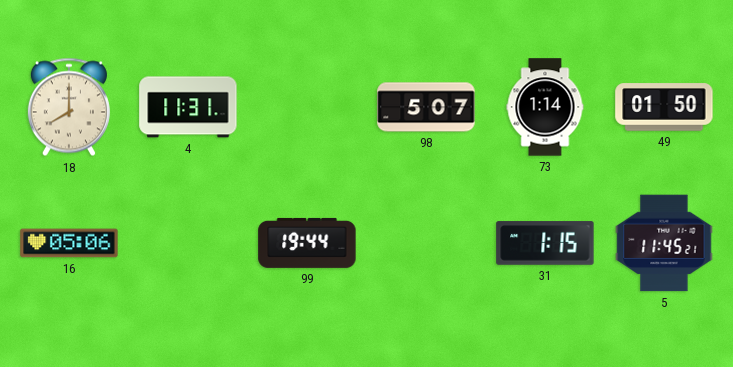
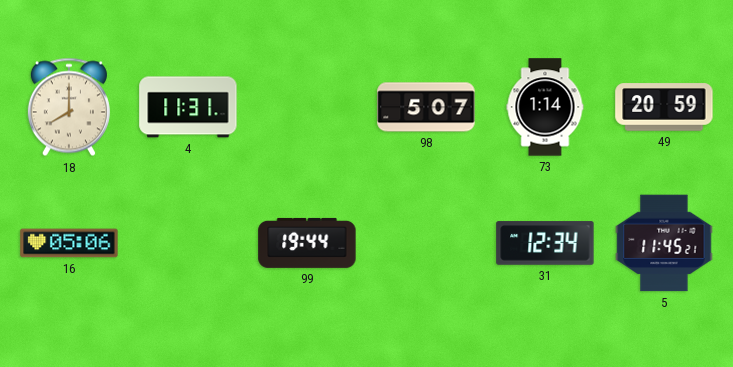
49: 01:50 -> 20:59
31: 1:15 -> 12:34
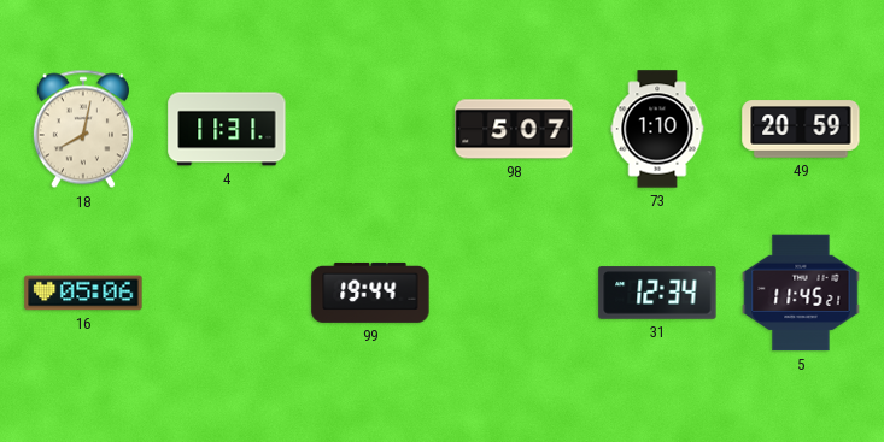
18: 8:00 -> 8:02
73: 1:14 -> 1:10
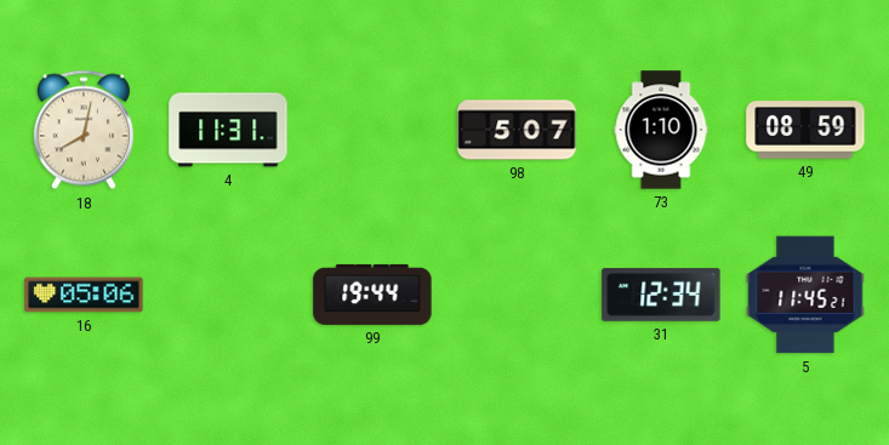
49: 20:59 -> 08:59
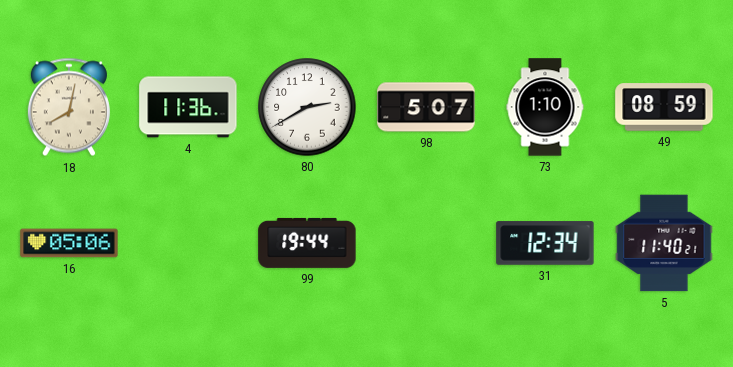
4: 11:31 -> 11:36
80: none -> 2:40
5: 11:45 -> 11:40
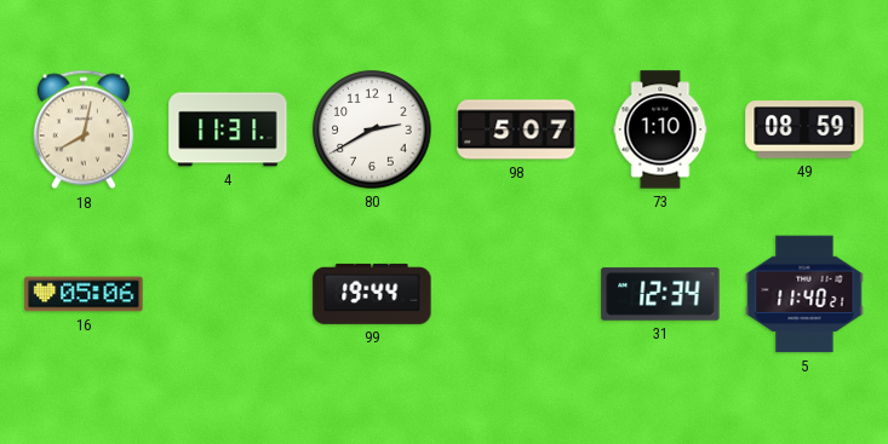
4: 11:36 -> 11:31
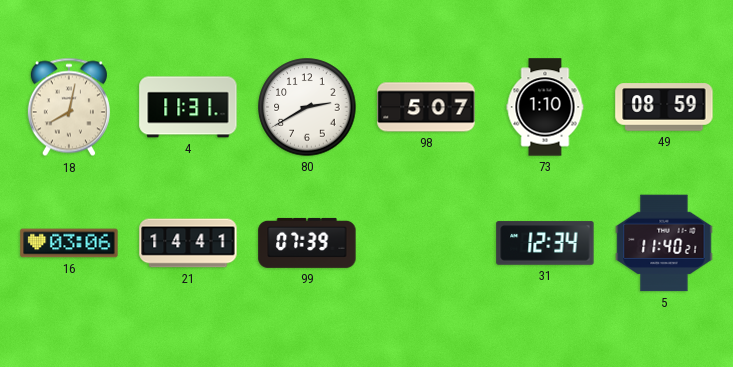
16: 05:06 -> 03:06
21: none -> 14:41
99: 19:44 -> 07:39
